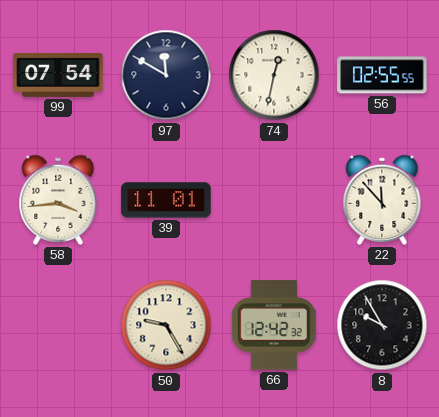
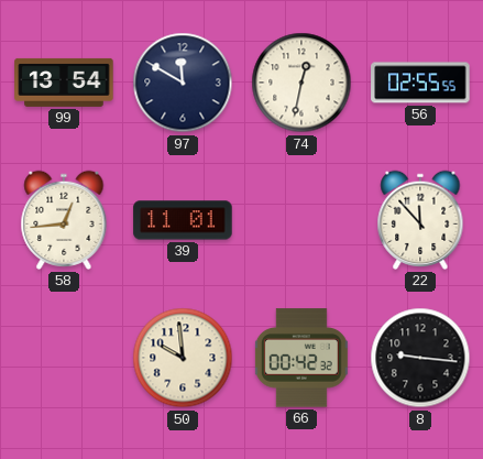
99: 07:54 -> 13:54
58: 3:44 -> 12:44
50: 9:25 -> 9:59
66: 12:42 -> 00:42
8: 9:55 -> 9:16
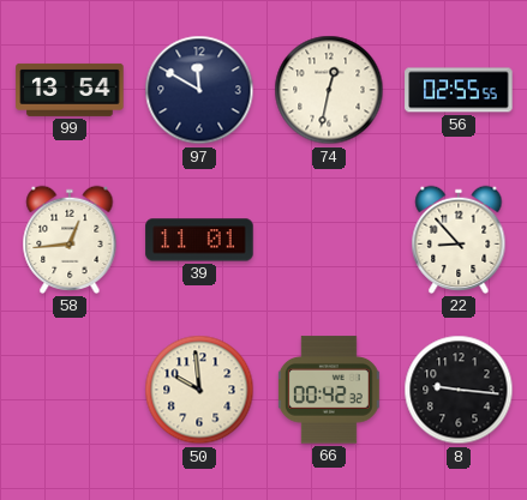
22: 11:53 -> 8:53
